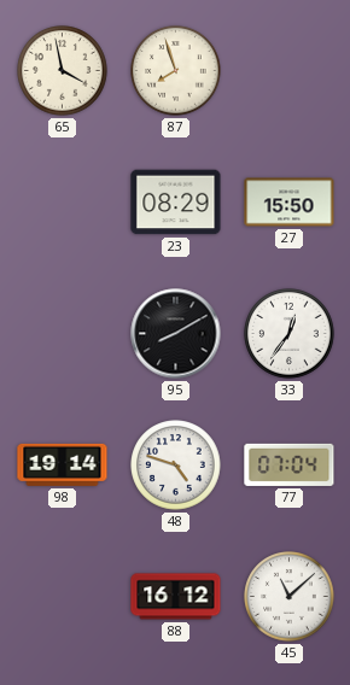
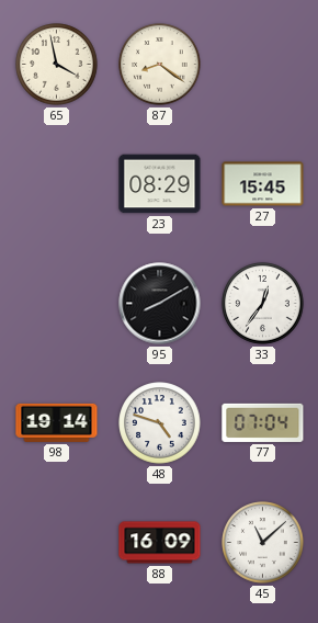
87: 7:57 -> 8:21
27: 15:50 -> 15:45
88: 16:12 -> 16:09
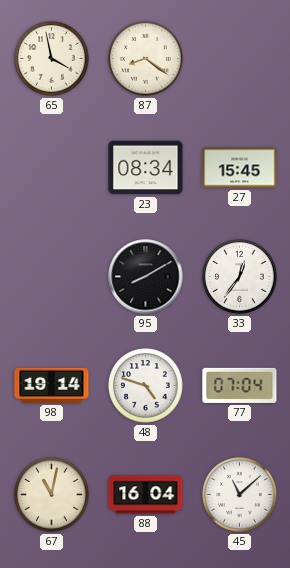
23: 08:29 -> 08:34
67: none -> 11:02
88: 16:09 -> 16:04
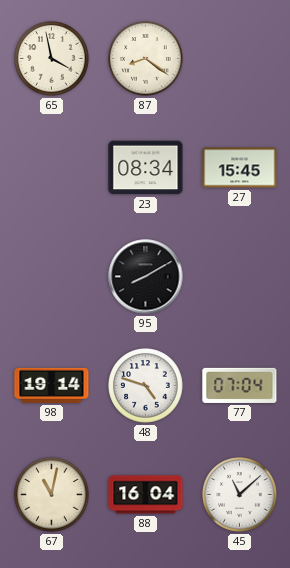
33: 12:36 -> none
